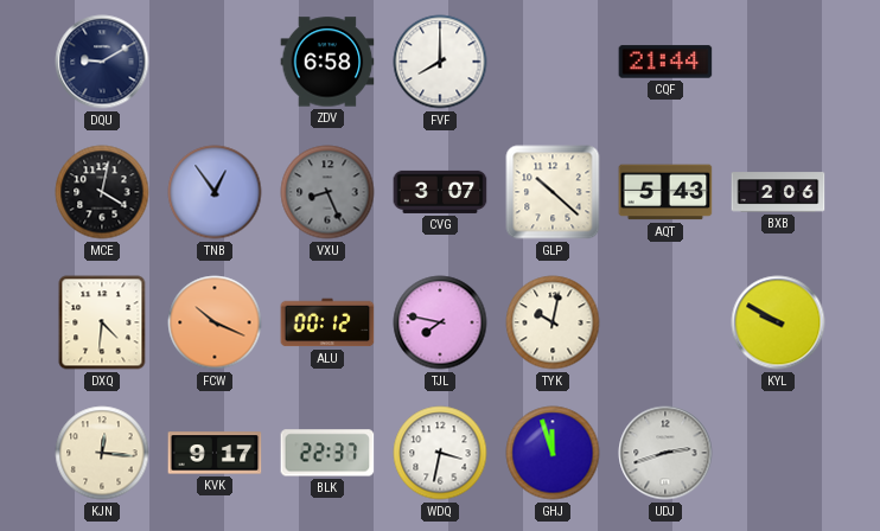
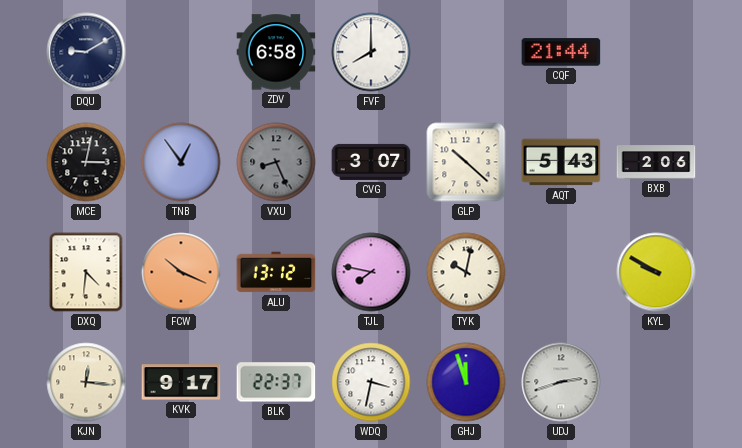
MCE: 4:02 -> 3:02
ALU: 00:12 -> 13:12
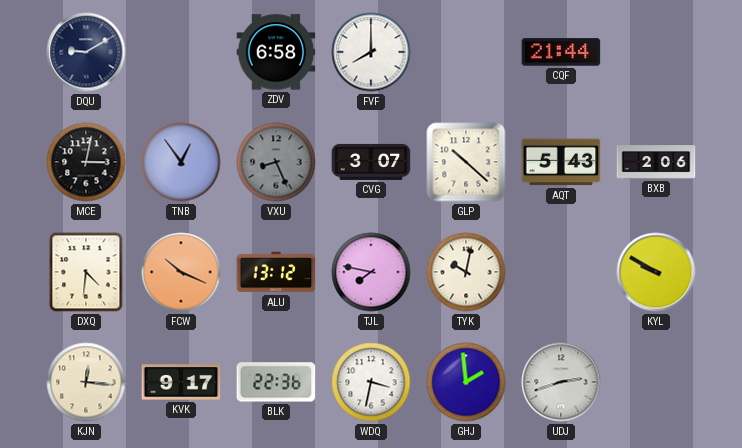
BLK: 22:37 -> 22:36
GHJ: 11:57 -> 1:59
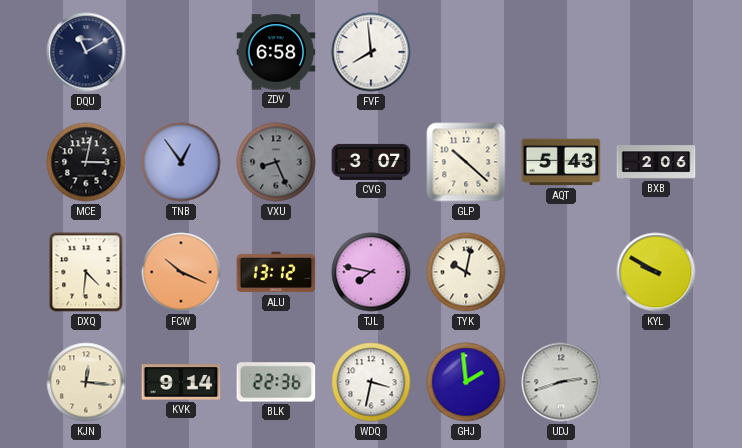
DQU: 9:10 -> 11:10
FVF: 8:00 -> 7:59
CQF: 21:44 -> none
KVK: 9:17 -> 9:14
